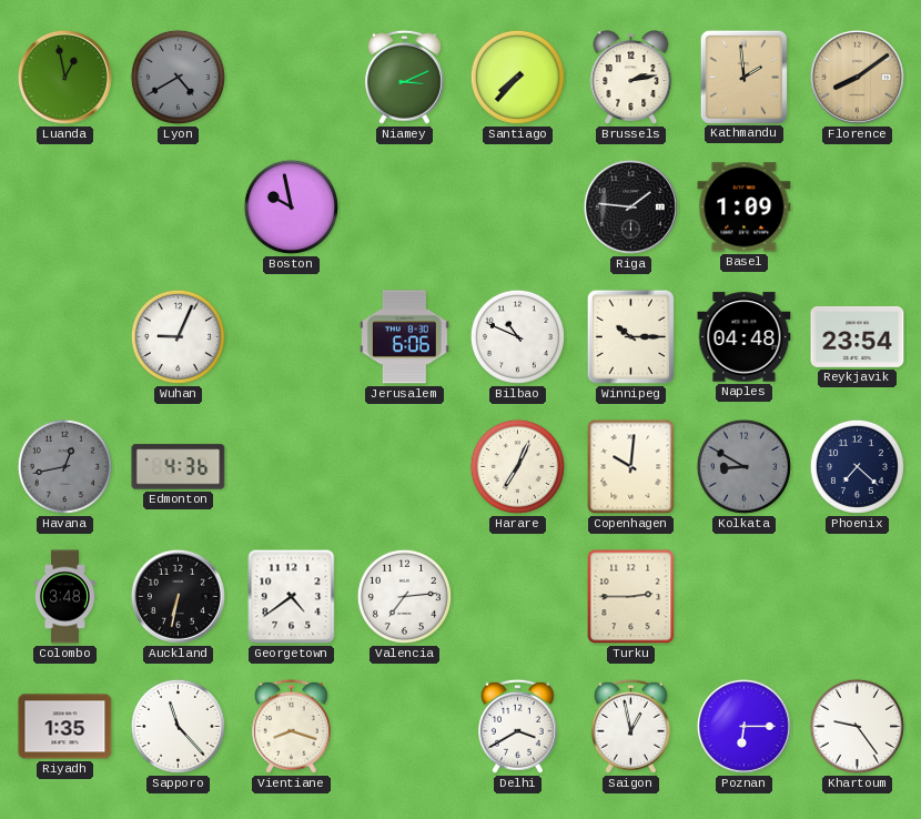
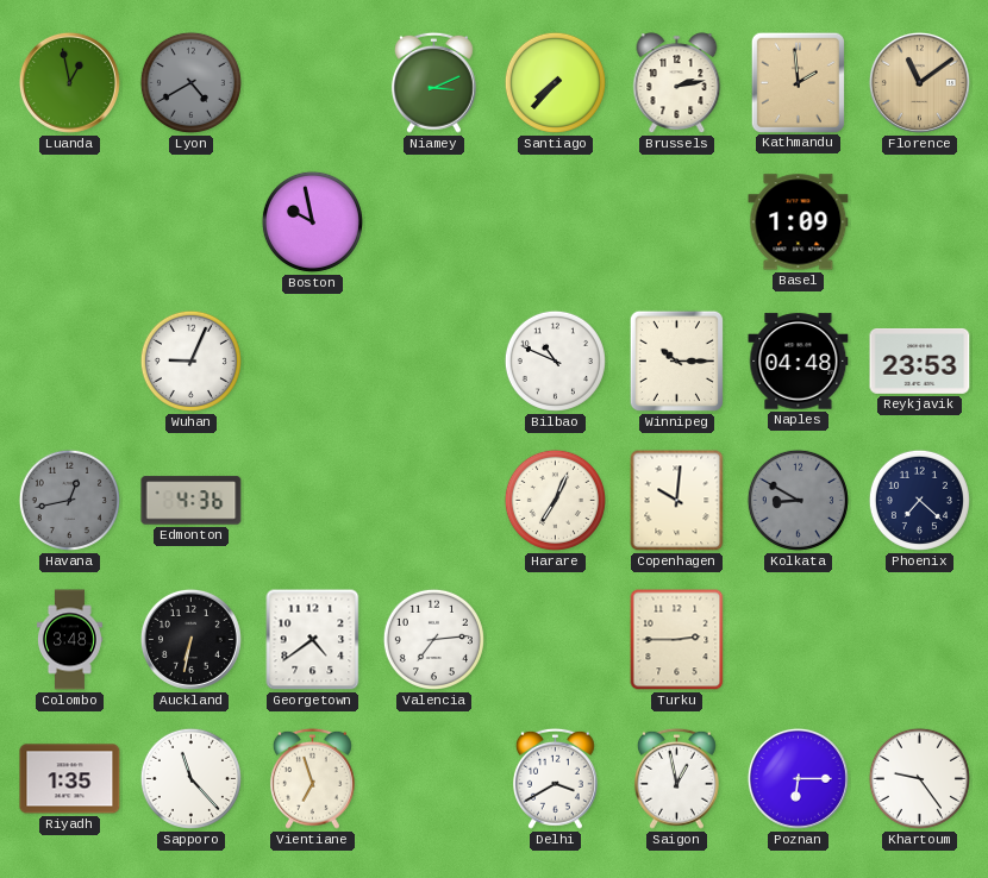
Florence: 8:09 -> 11:09
Riga: 1:46 -> none
Jerusalem: 6:06 -> none
Reykjavik: 23:54 -> 23:53
Vientiane: 8:18 -> 6:57
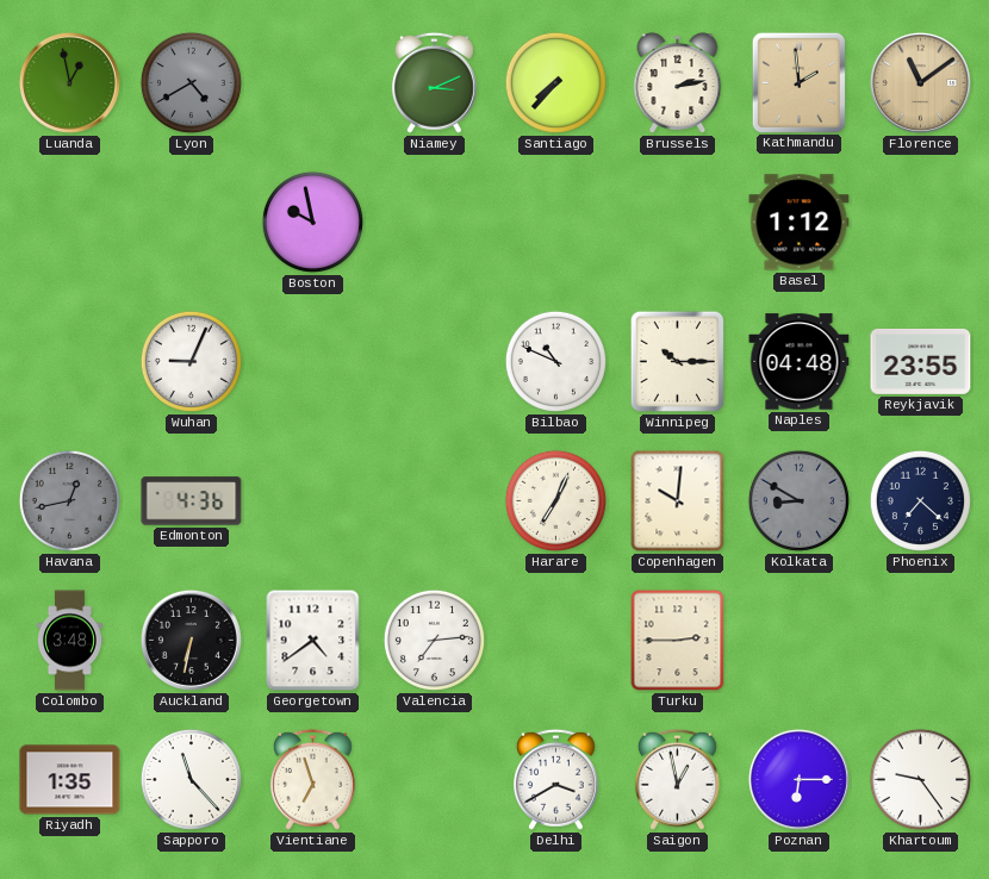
Basel: 1:09 -> 1:12
Reykjavik: 23:53 -> 23:55
